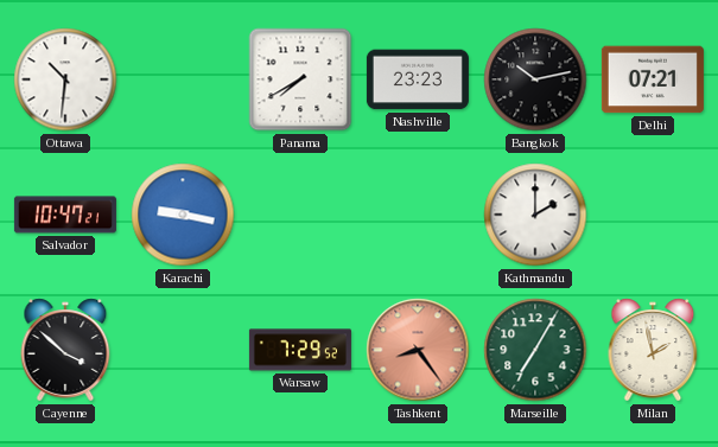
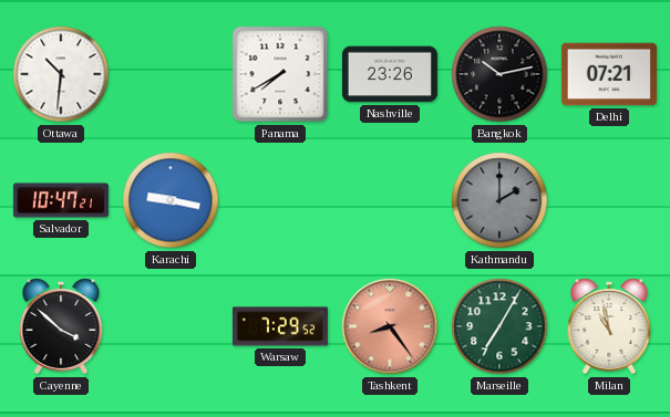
Nashville: 23:23 -> 23:26
Kathmandu dial: white -> grey
Milan: 1:58 -> 10:58
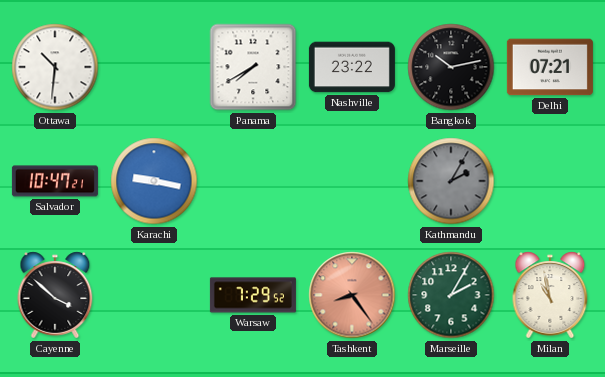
Nashville: 23:26 -> 23:22
Kathmandu: 2:00 -> 2:05
Marseille: 7:05 -> 2:05
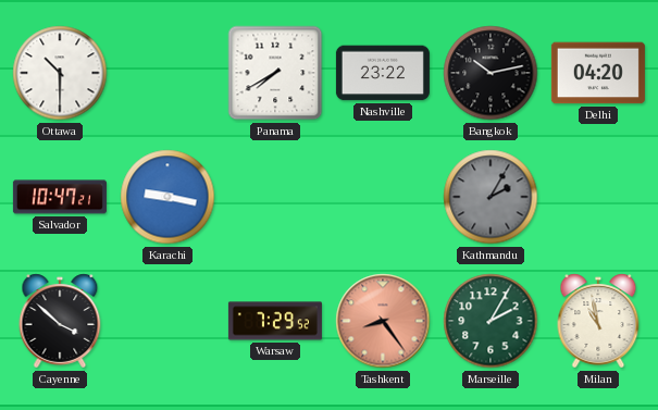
Ottawa: 10:31 -> 10:30
Delhi: 07:21 -> 04:20
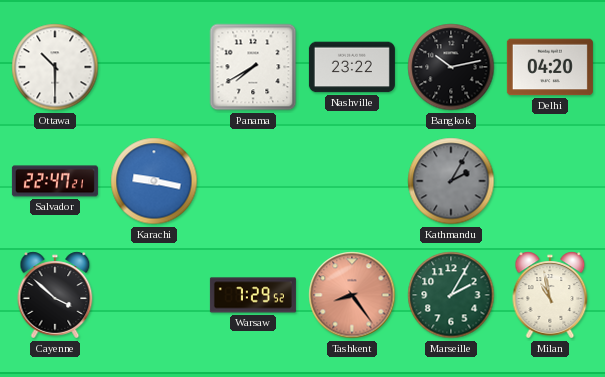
Salvador: 10:47 -> 22:47
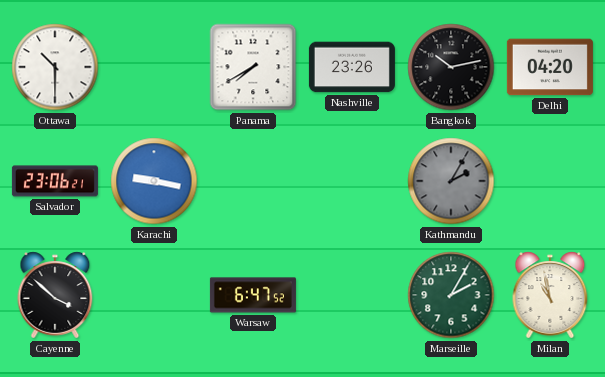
Nashville: 23:22 -> 23:26
Salvador: 22:47 -> 23:06
Warsaw: 7:29 -> 6:47
Tashkent: 8:24 -> none
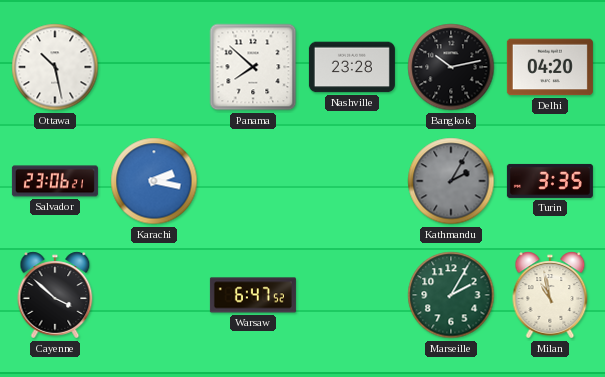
Ottawa: 10:30 -> 10:28
Panama: 7:40 -> 7:52
Nashville: 23:26 -> 23:28
Karachi: 9:17 -> 2:17
Turin: none -> 3:35
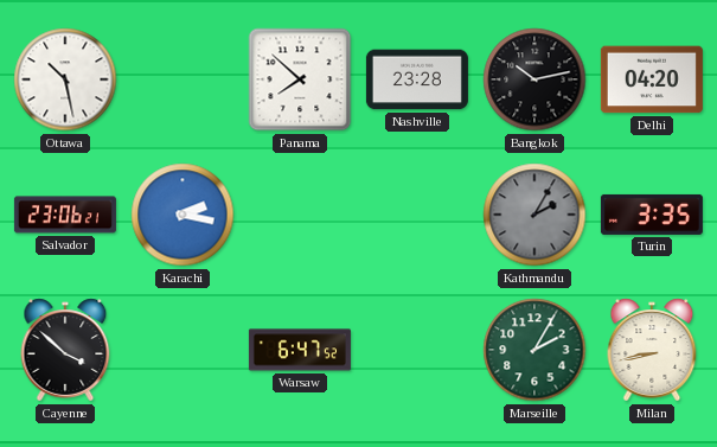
Milan: 10:58 -> 8:43
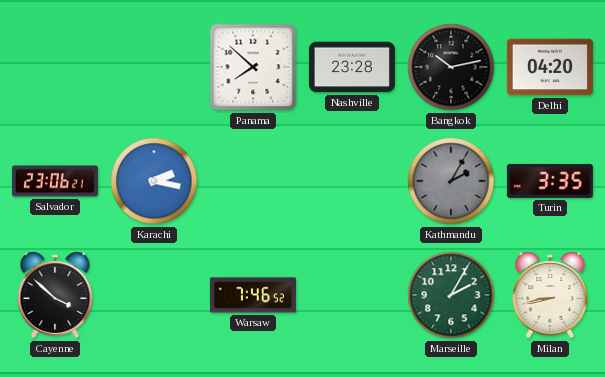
Ottawa: 10:28 -> none
Warsaw: 6:47 -> 7:46
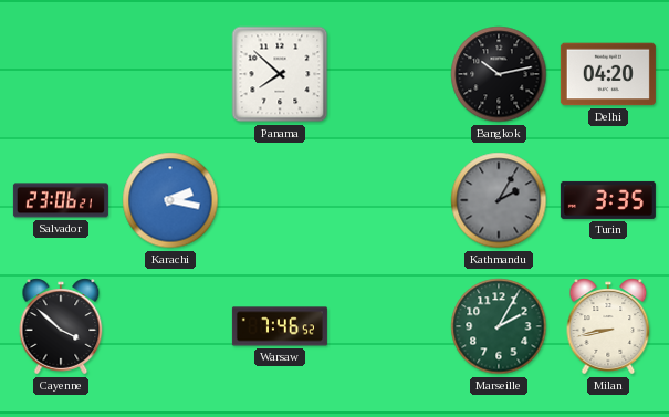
Nashville: 23:28 -> none
